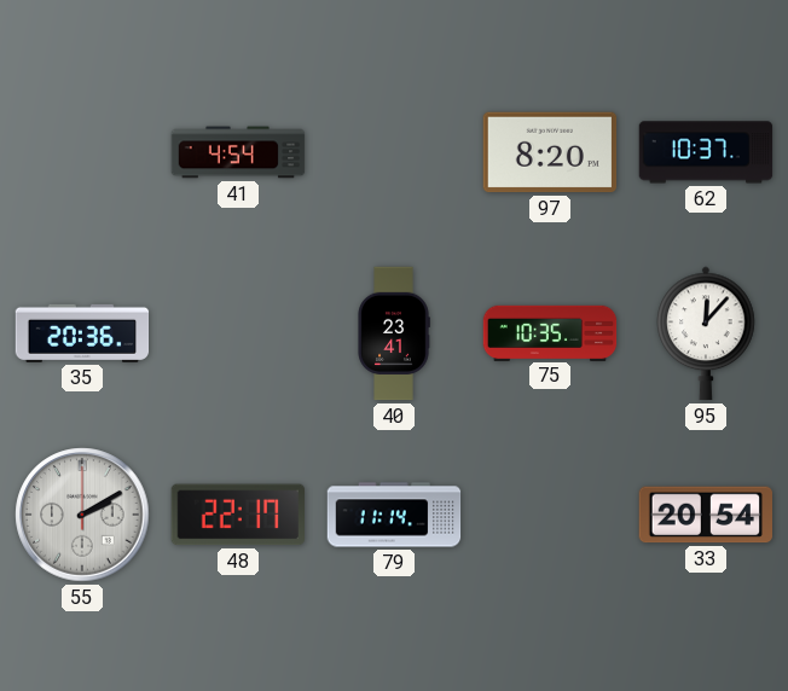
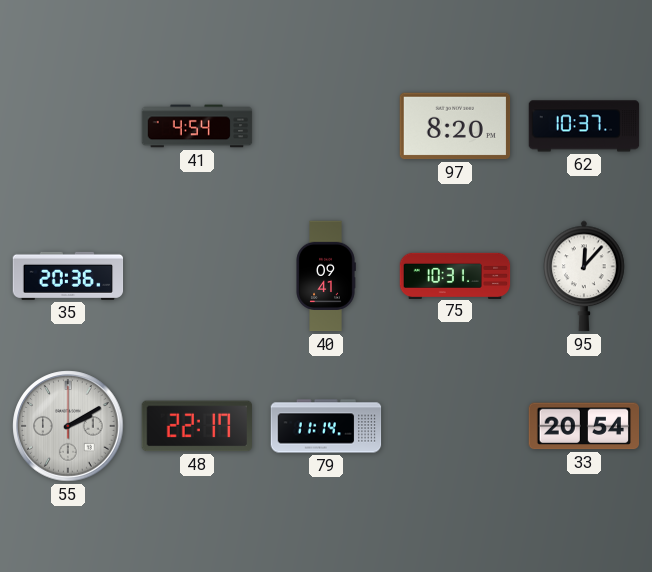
40: 23:41 -> 09:41
75: 10:35 -> 10:31
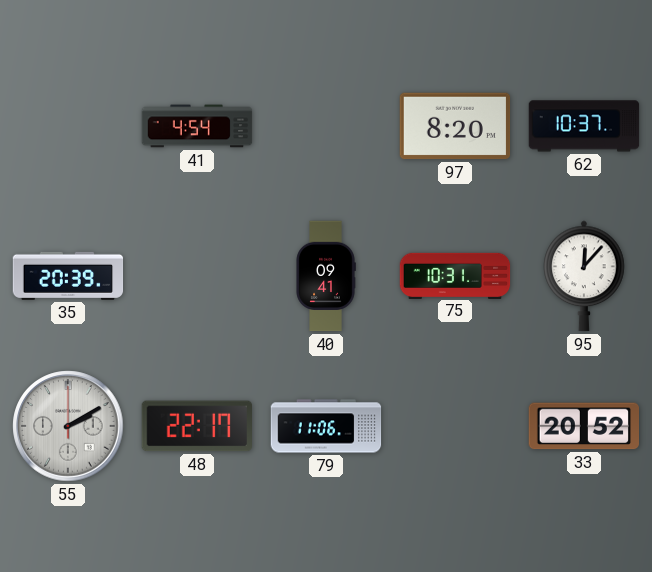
35: 20:36 -> 20:39
79: 11:14 -> 11:06
33: 20:54 -> 20:52
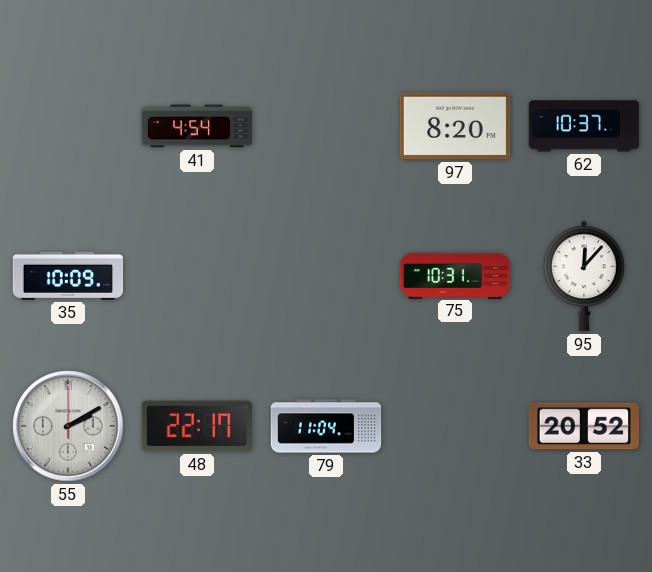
35: 20:39 -> 10:09
40: 09:41 -> none
79: 11:06 -> 11:04
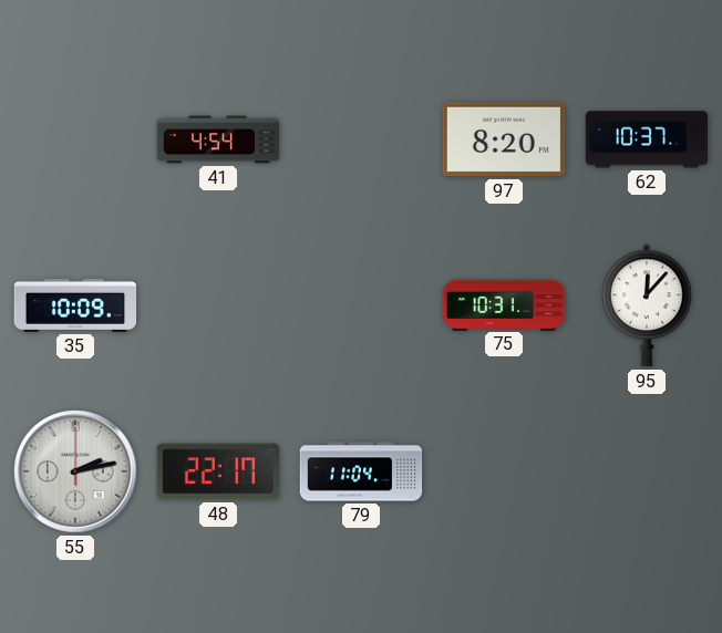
55: 2:10 -> 2:13
33: 20:52 -> none
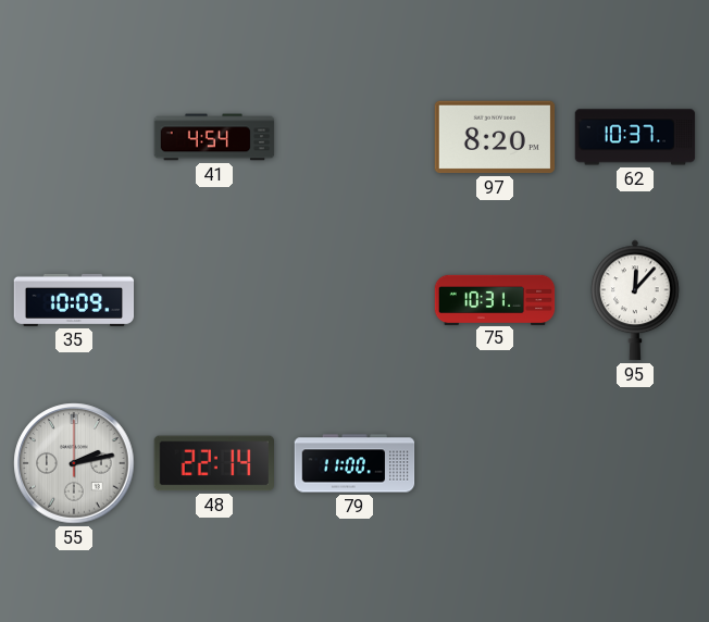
48: 22:17 -> 22:14
79: 11:04 -> 11:00
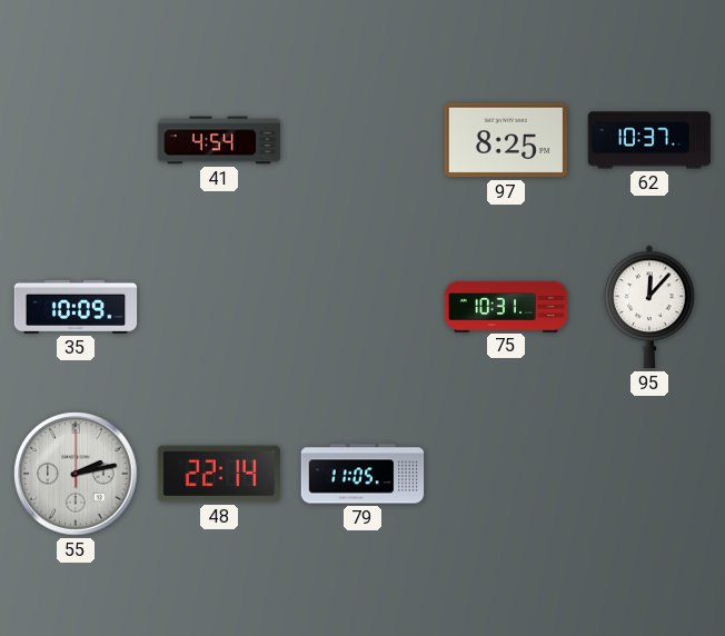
97: 8:20 -> 8:25
79: 11:00 -> 11:05
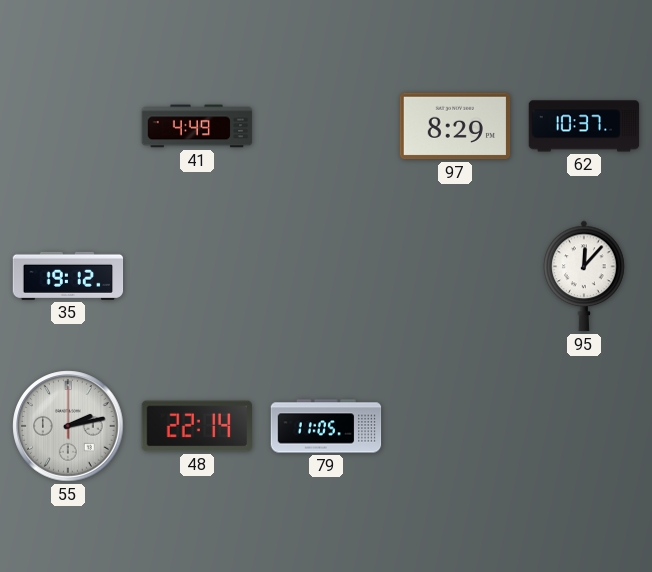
41: 4:54 -> 4:49
97: 8:25 -> 8:29
35: 10:09 -> 19:12
75: 10:31 -> none
